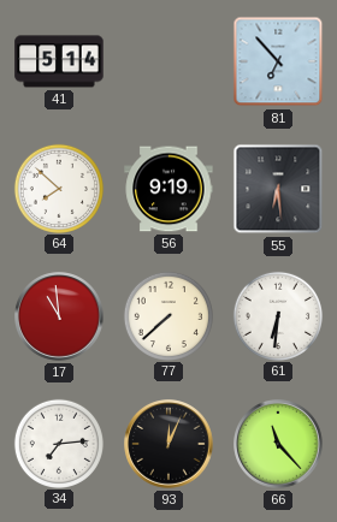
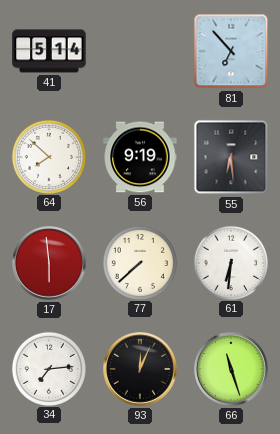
17: 10:59 -> 5:59
66: 11:23 -> 11:27
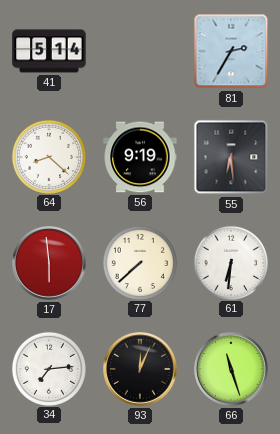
81: 6:53 -> 2:35
64: 7:52 -> 8:22
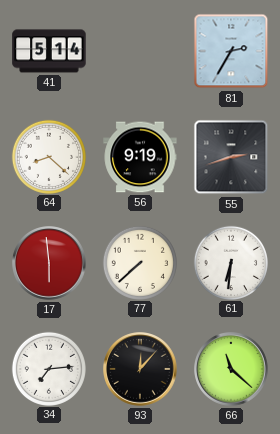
55: 6:29 -> 2:42
93: 12:04 -> 12:07
66: 11:27 -> 11:22
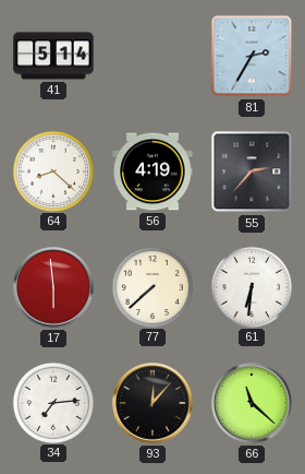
56: 9:19 -> 4:19
55: 2:42 -> 2:37
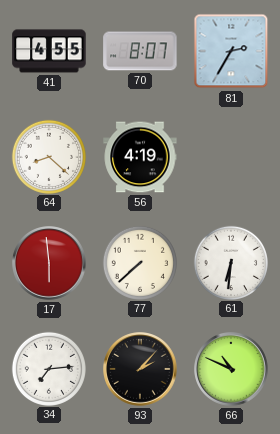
41: 5:14 -> 4:55
70: none -> 8:07
55: 2:37 -> none
93: 12:07 -> 2:07
66: 11:22 -> 10:49
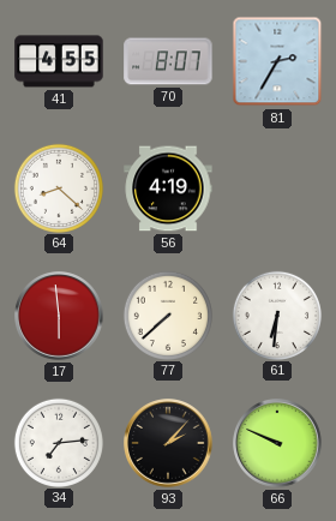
66: 10:49 -> 9:49
